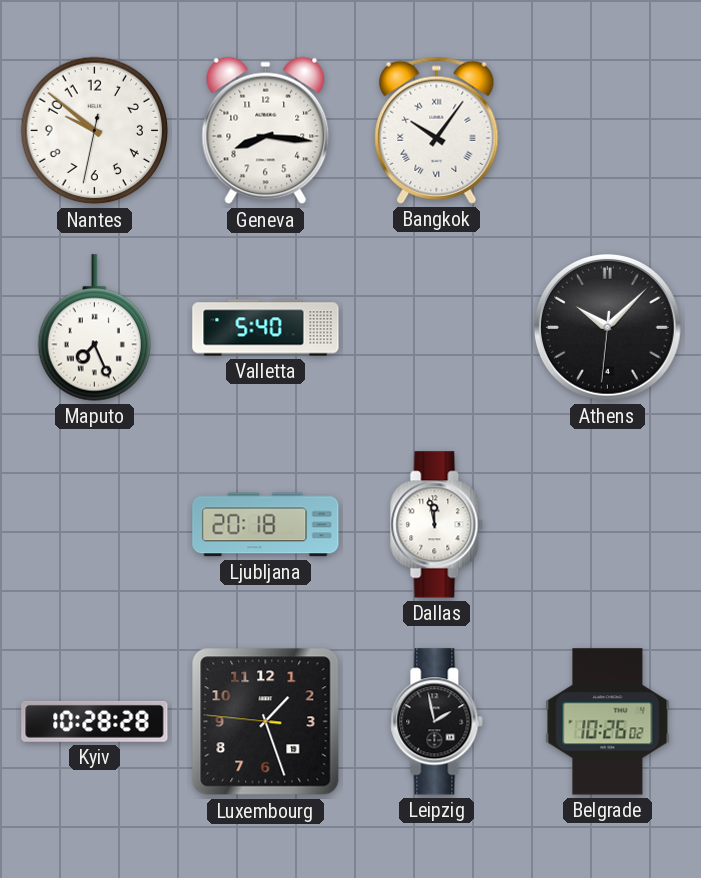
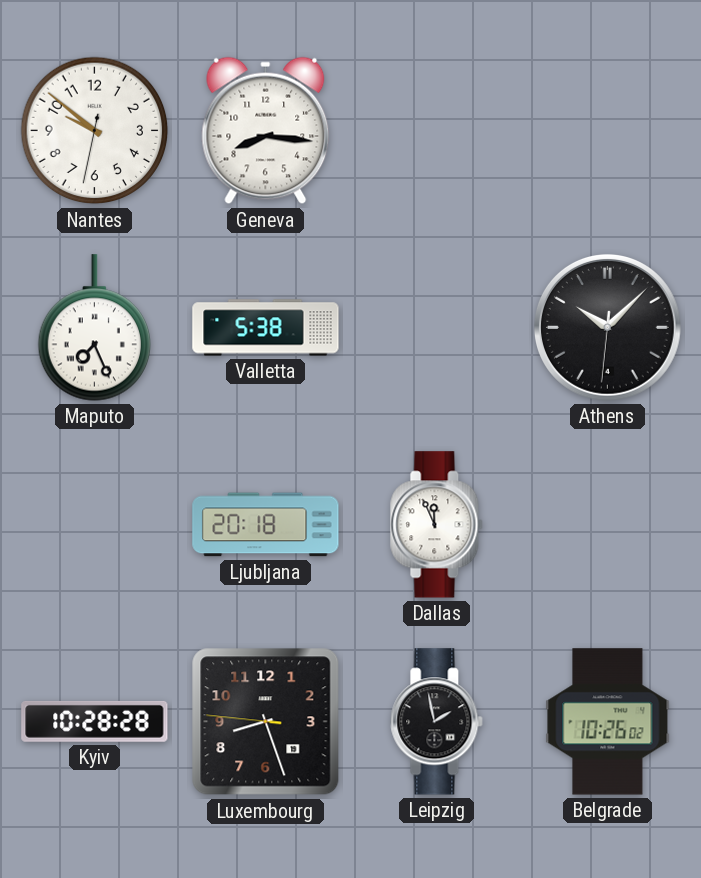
Bangkok: 10:06 -> none
Valletta: 5:40 -> 5:38
Dallas: 11:58 -> 11:56
Luxembourg: 1:26 -> 8:26
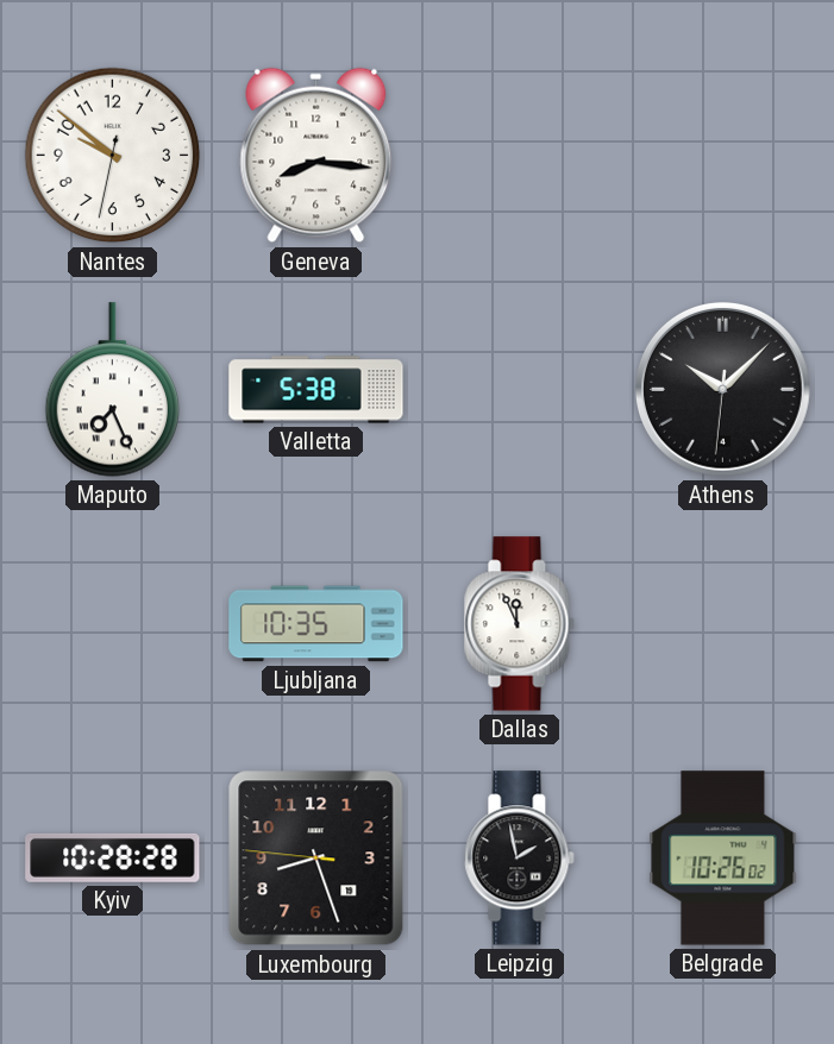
Ljubljana: 20:18 -> 10:35
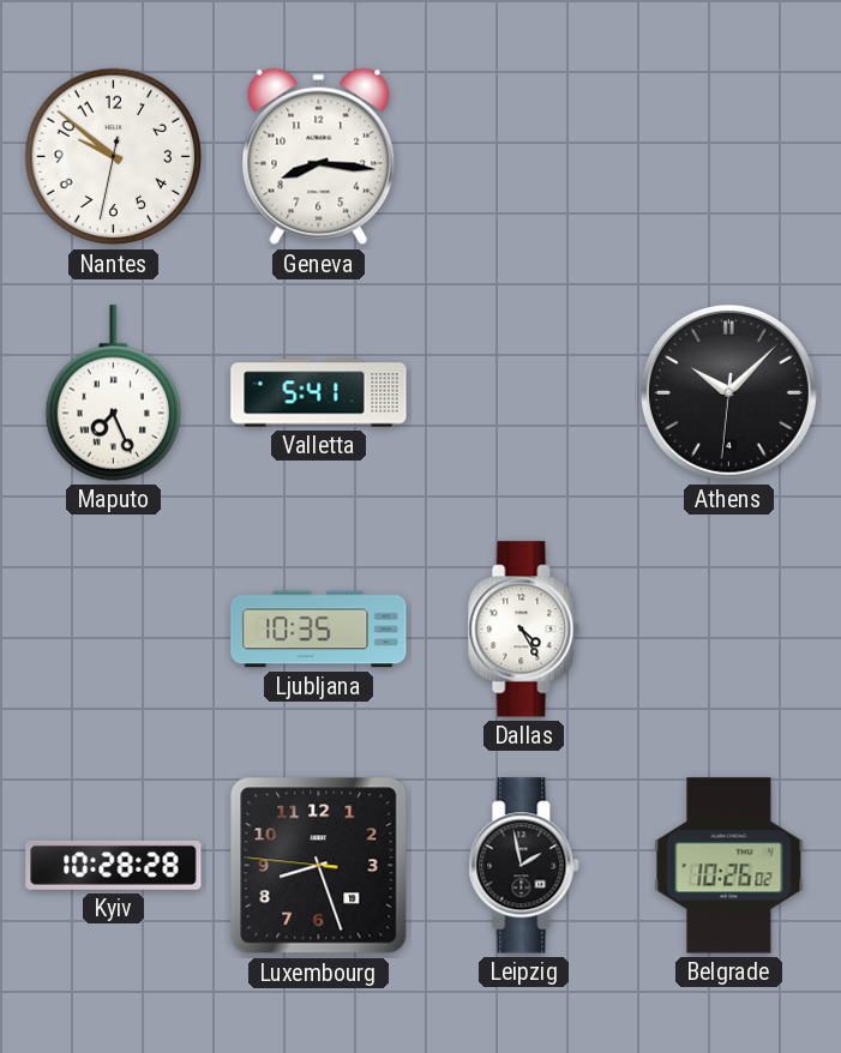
Valletta: 5:38 -> 5:41
Dallas: 11:56 -> 4:25
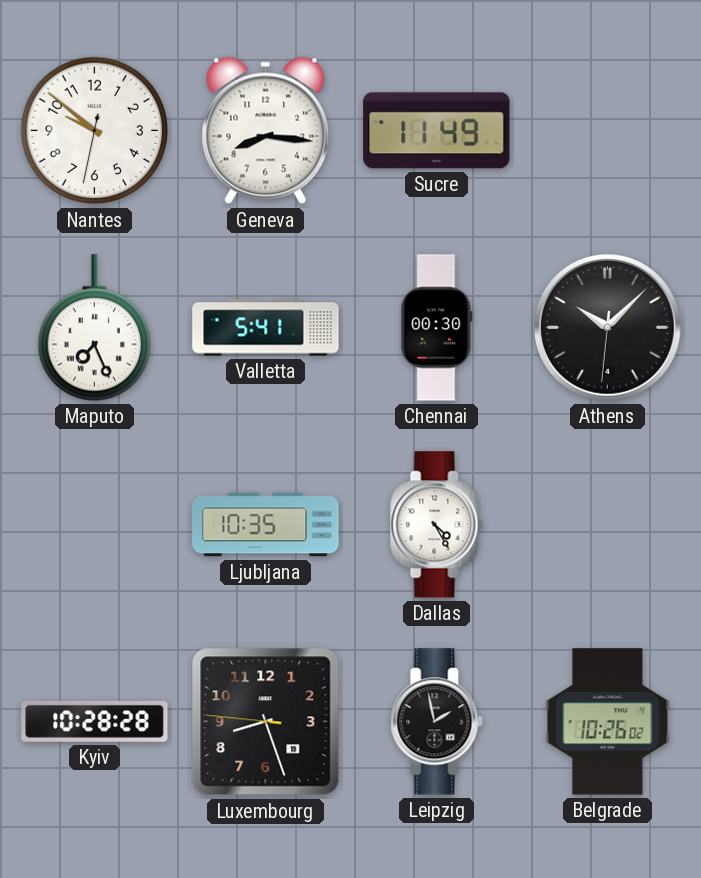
Sucre: none -> 11:49
Chennai: none -> 00:30
